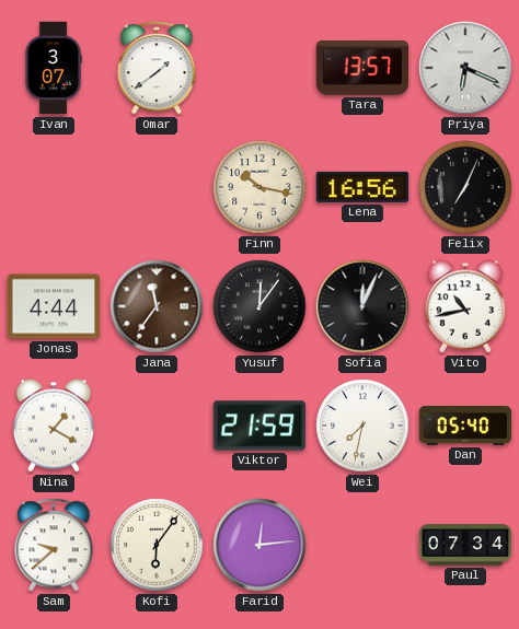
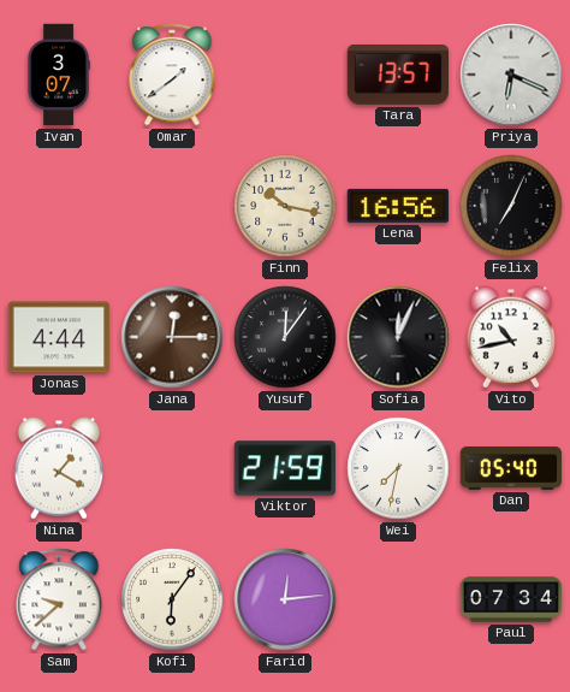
Jana: 11:36 -> 12:15
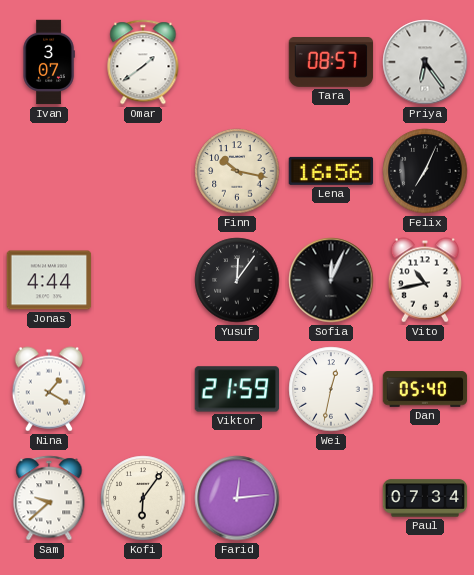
Tara: 13:57 -> 08:57
Priya: 6:19 -> 6:24
Jana: 12:15 -> none
Wei: 7:32 -> 12:32
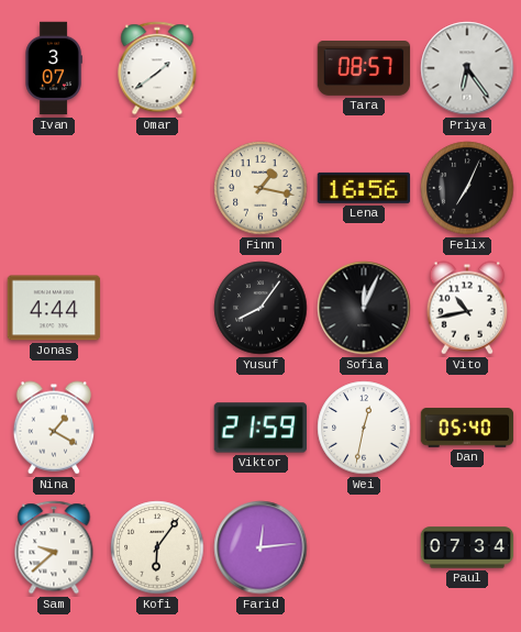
Finn: 10:17 -> 1:17
Yusuf: 12:06 -> 8:06
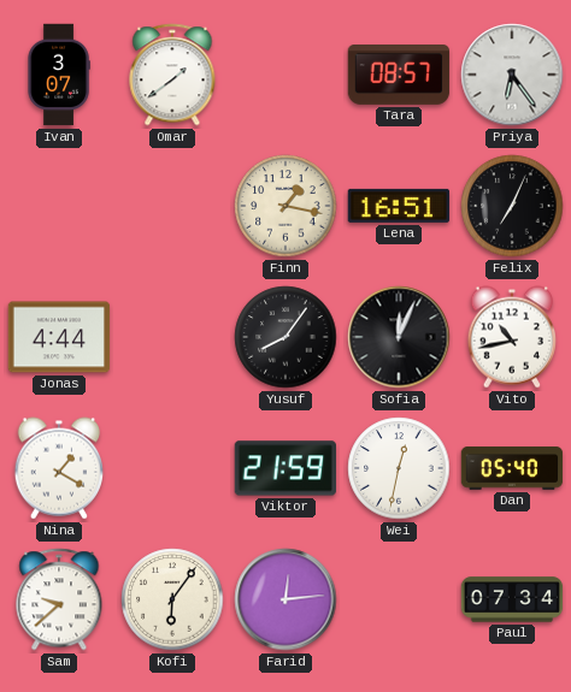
Lena: 16:56 -> 16:51
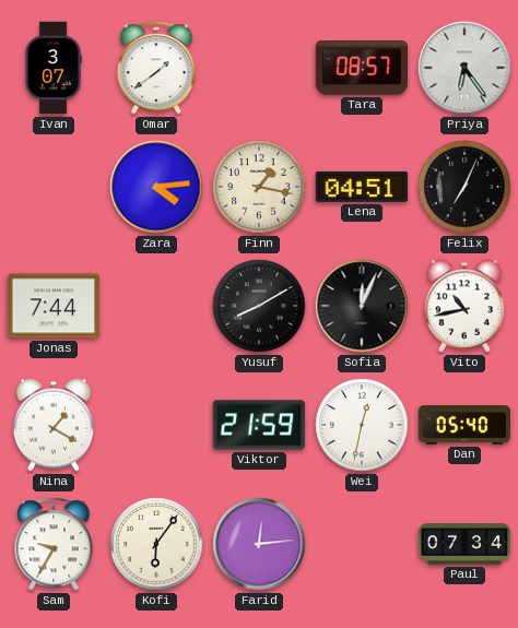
Zara: none -> 4:14
Lena: 16:51 -> 04:51
Jonas: 4:44 -> 7:44
Yusuf: 8:06 -> 8:10
Sam: 9:38 -> 9:35
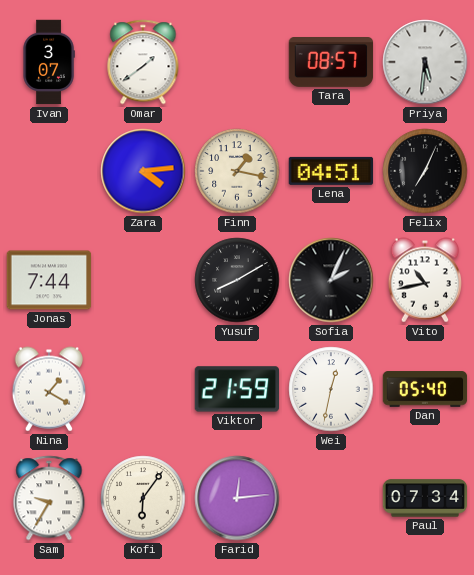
Priya: 6:24 -> 5:31
Sofia: 12:04 -> 2:04
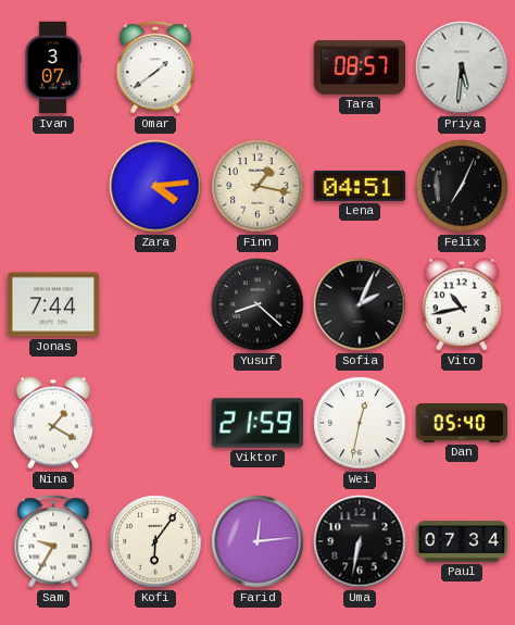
Yusuf: 8:10 -> 8:22
Uma: none -> 6:32
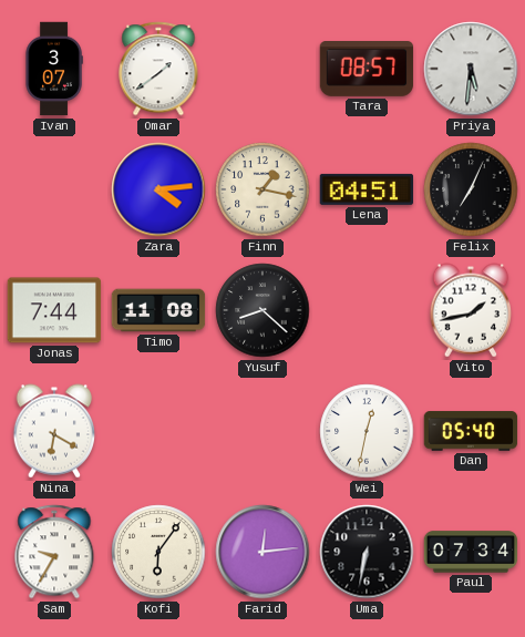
Timo: none -> 11:08
Sofia: 2:04 -> none
Vito: 10:43 -> 1:43
Nina: 1:20 -> 6:20
Viktor: 21:59 -> none
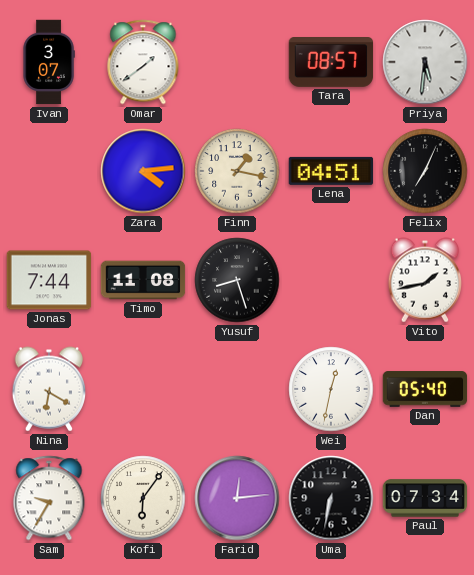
Yusuf: 8:22 -> 8:27
